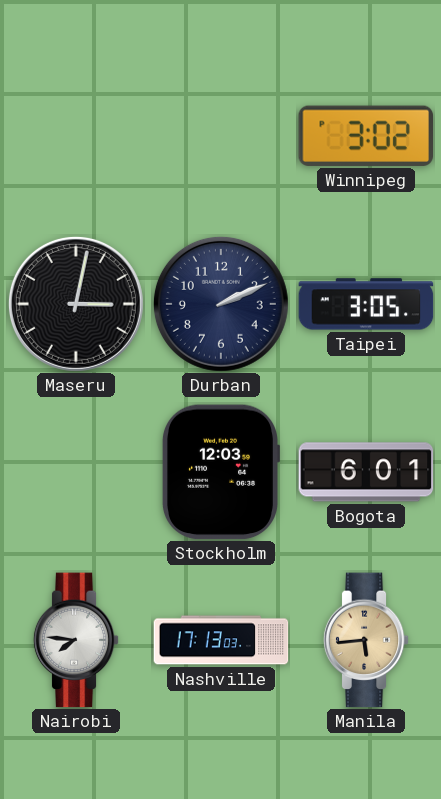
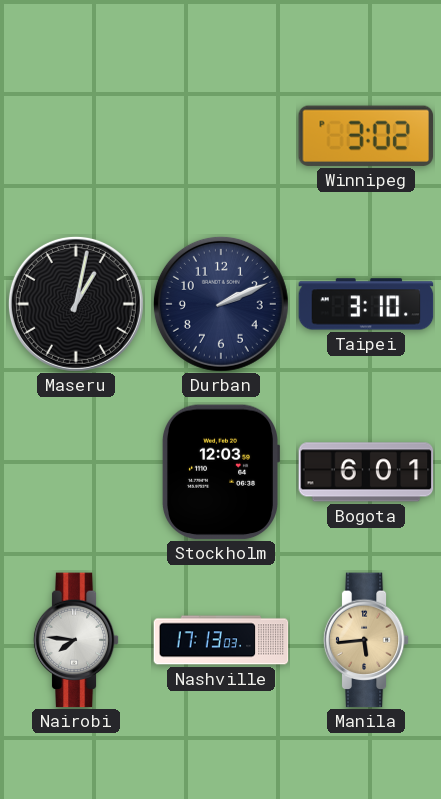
Maseru: 3:02 -> 1:02
Taipei: 3:05 -> 3:10
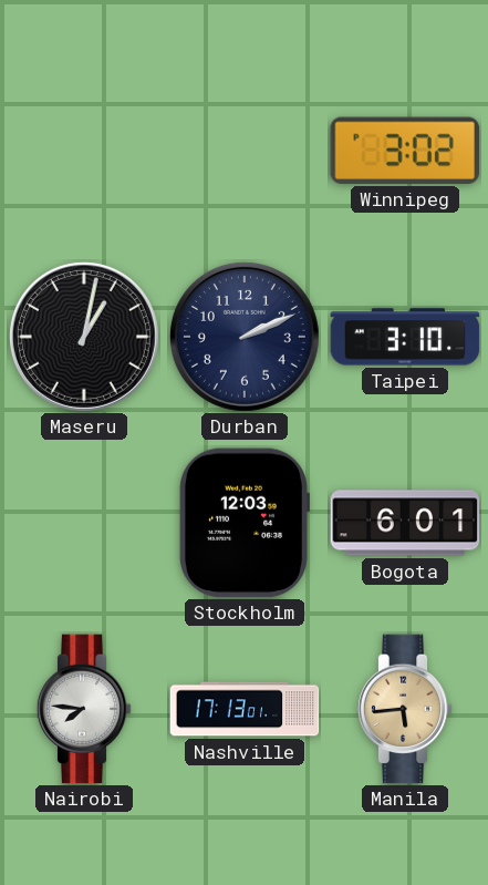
Nashville: 17:13:03 -> 17:13:01
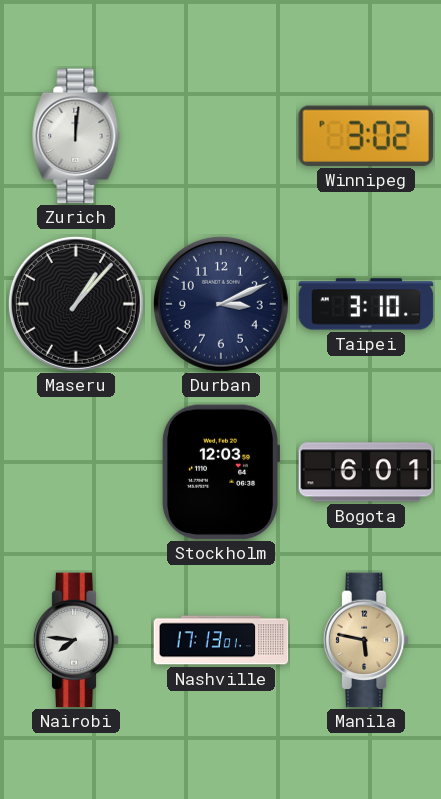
Zurich: none -> 12:01
Maseru: 1:02 -> 1:07
Durban: 2:11 -> 3:11
Manila: 5:44 -> 5:47
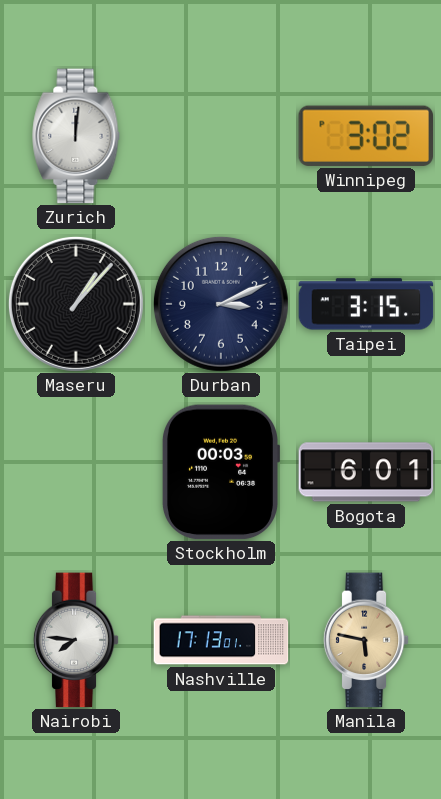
Taipei: 3:10 -> 3:15
Stockholm: 12:03 -> 00:03
